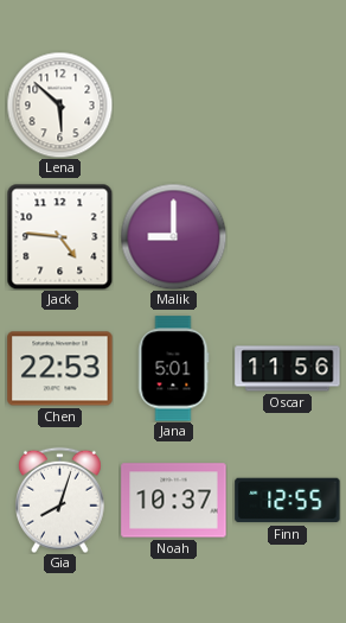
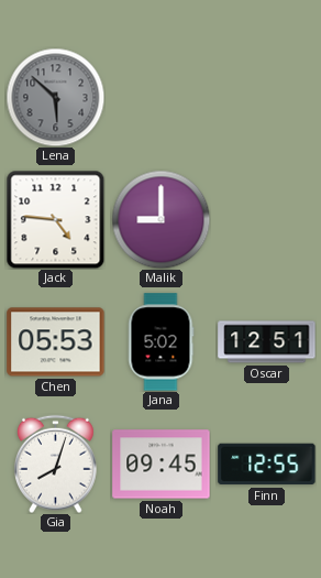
Lena dial: white -> grey
Chen: 22:53 -> 05:53
Jana: 5:01 -> 5:02
Oscar: 11:56 -> 12:51
Noah: 10:37 -> 09:45
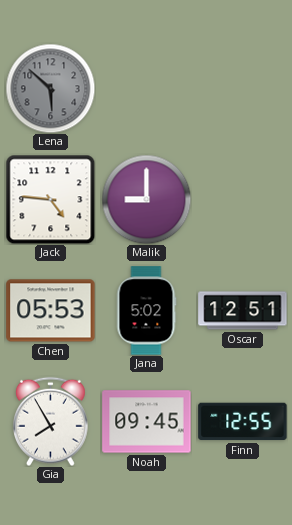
Gia: 8:03 -> 7:55
